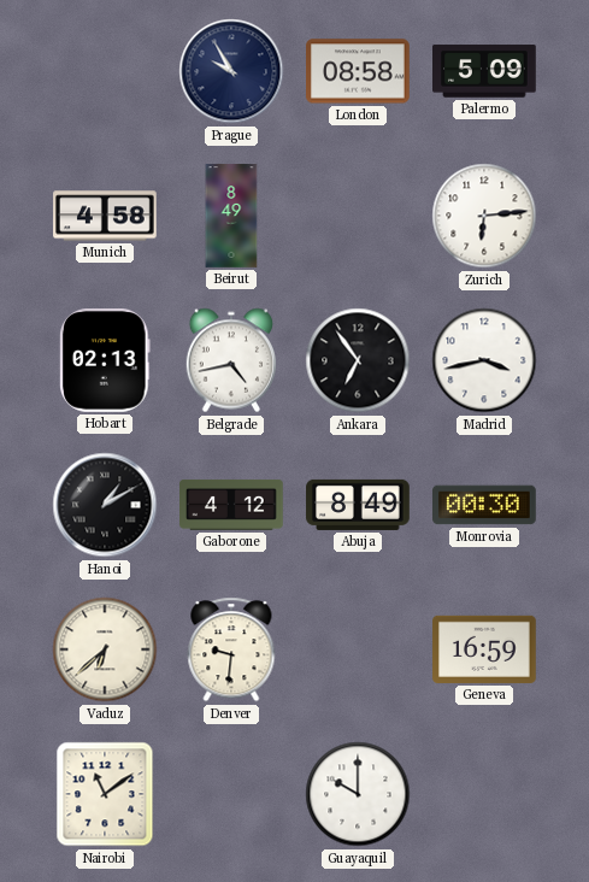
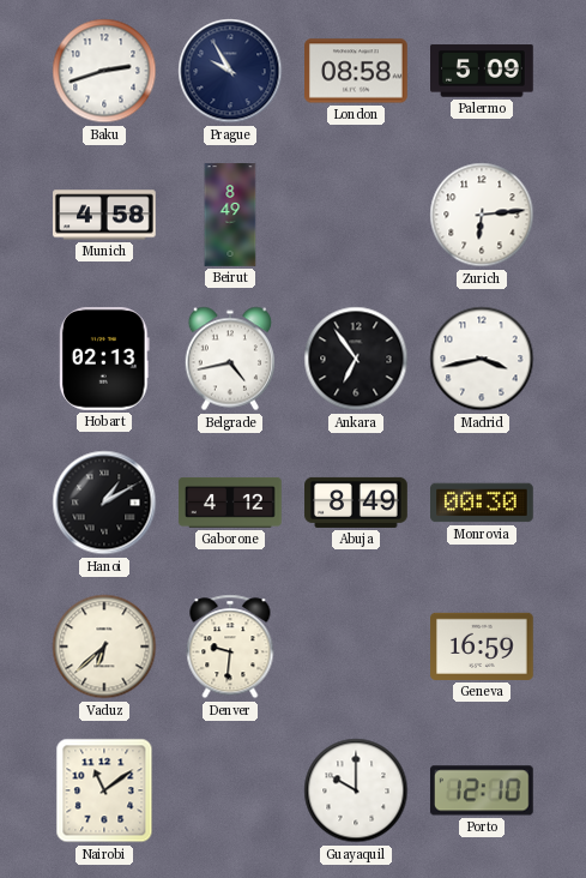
Baku: none -> 2:42
Porto: none -> 12:10
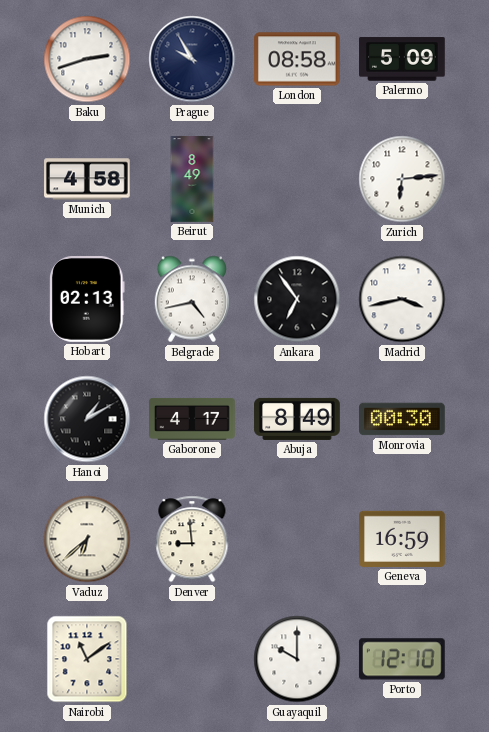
Gaborone: 4:12 -> 4:17
Denver: 9:31 -> 8:59
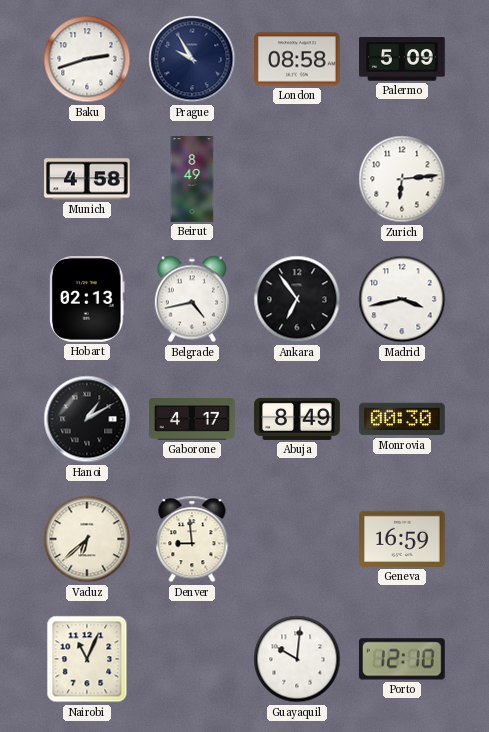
Nairobi: 11:09 -> 11:04
Guayaquil: 10:00 -> 10:01
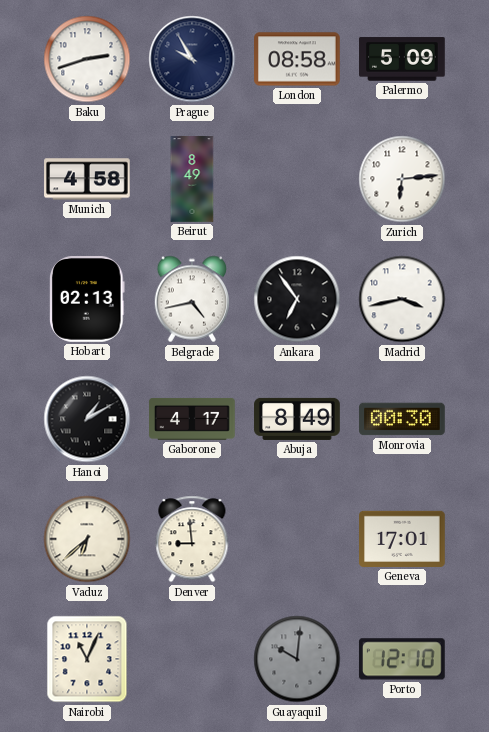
Geneva: 16:59 -> 17:01
Guayaquil dial: white -> grey
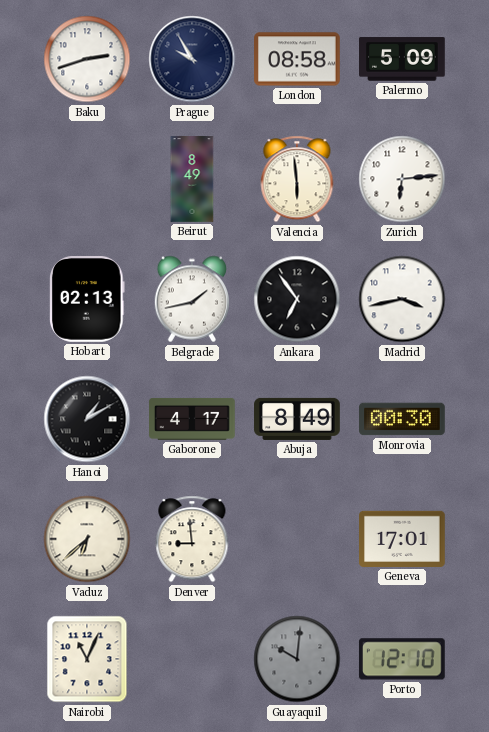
Munich: 4:58 -> none
Valencia: none -> 5:59
Belgrade: 4:43 -> 1:43
